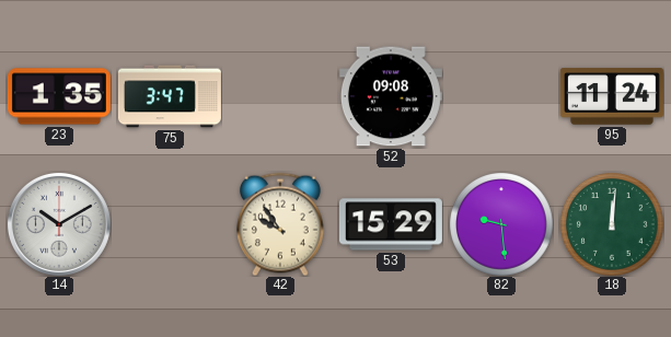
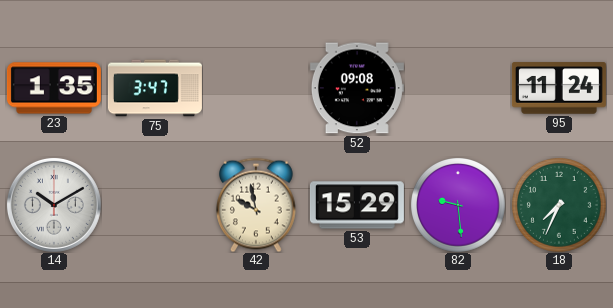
42: 9:54 -> 9:58
18: 12:01 -> 7:34
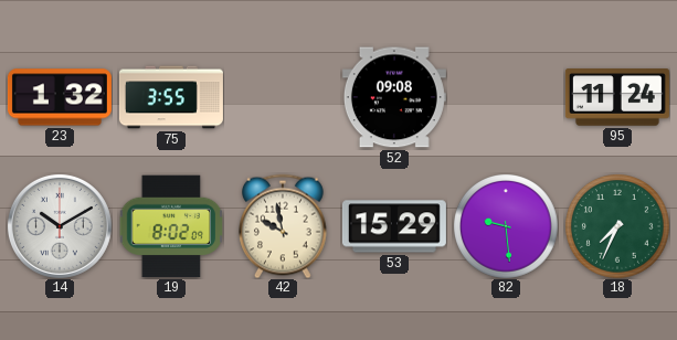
23: 1:35 -> 1:32
75: 3:47 -> 3:55
19: none -> 8:02
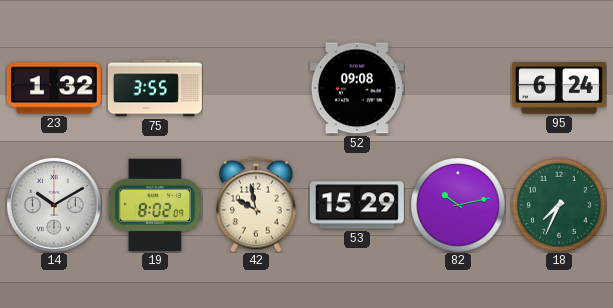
95: 11:24 -> 6:24
82: 9:29 -> 10:13
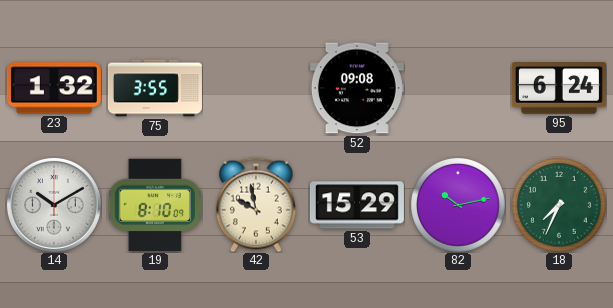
19: 8:02 -> 8:10
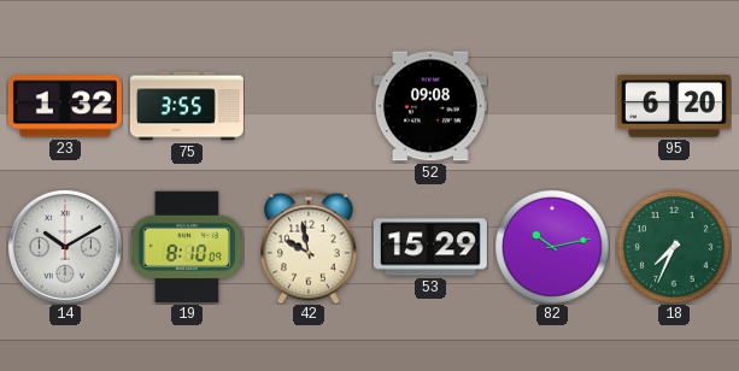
95: 6:24 -> 6:20
